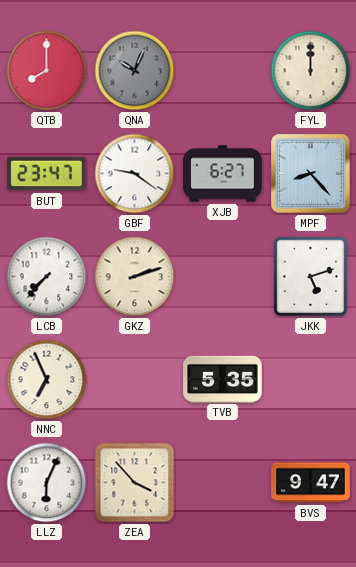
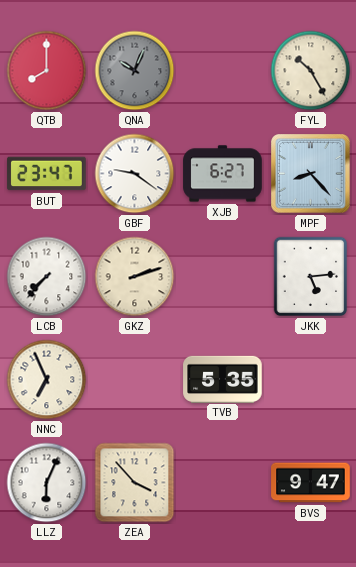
FYL: 12:00 -> 10:25
JKK: 5:12 -> 5:14
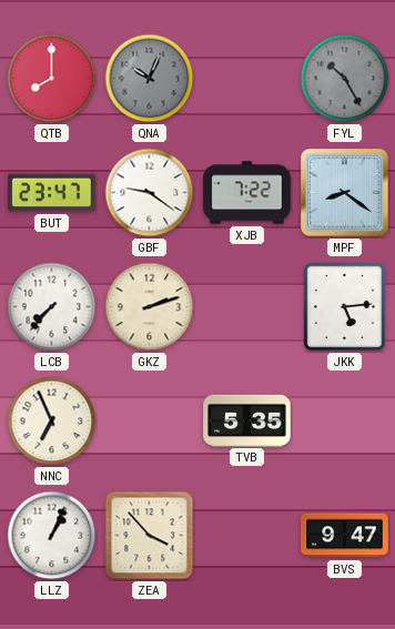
FYL dial: cream -> grey
XJB: 6:27 -> 7:22
MPF: 8:23 -> 8:21
LLZ: 6:04 -> 1:04
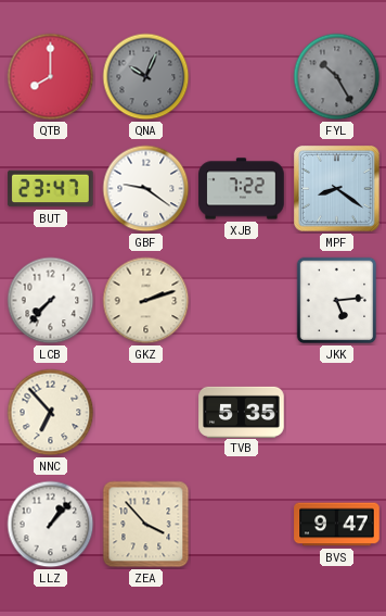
NNC: 6:56 -> 6:53
LLZ: 1:04 -> 1:07
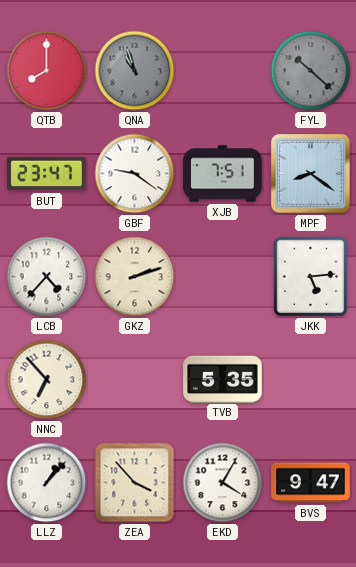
QNA: 10:04 -> 10:57
FYL: 10:25 -> 10:22
XJB: 7:22 -> 7:51
LCB: 7:37 -> 4:37
EKD: none -> 4:05
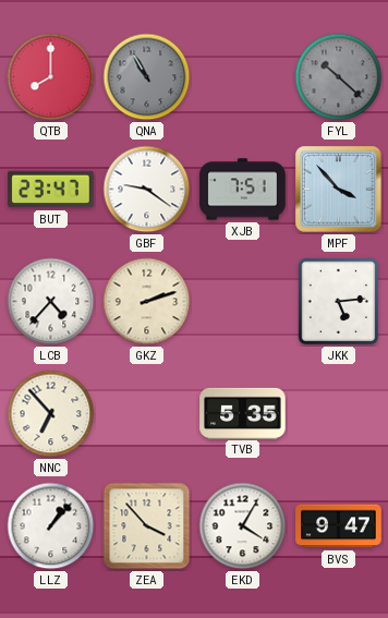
QNA: 10:57 -> 10:55
MPF: 8:21 -> 3:53
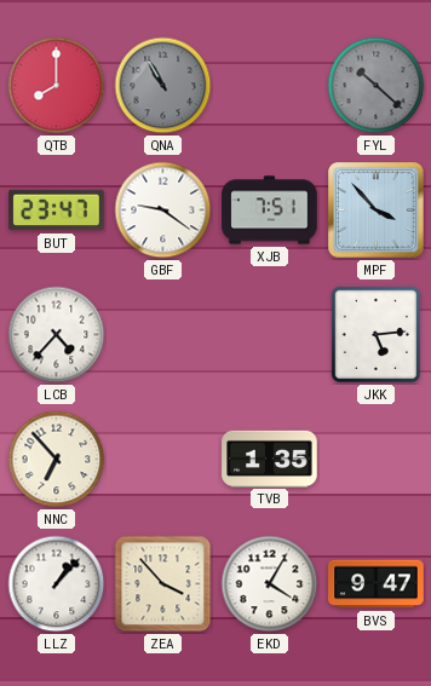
GKZ: 2:12 -> none
TVB: 5:35 -> 1:35
